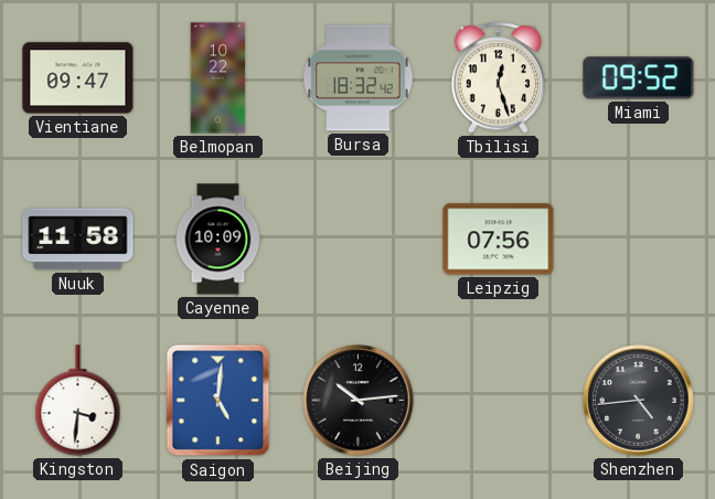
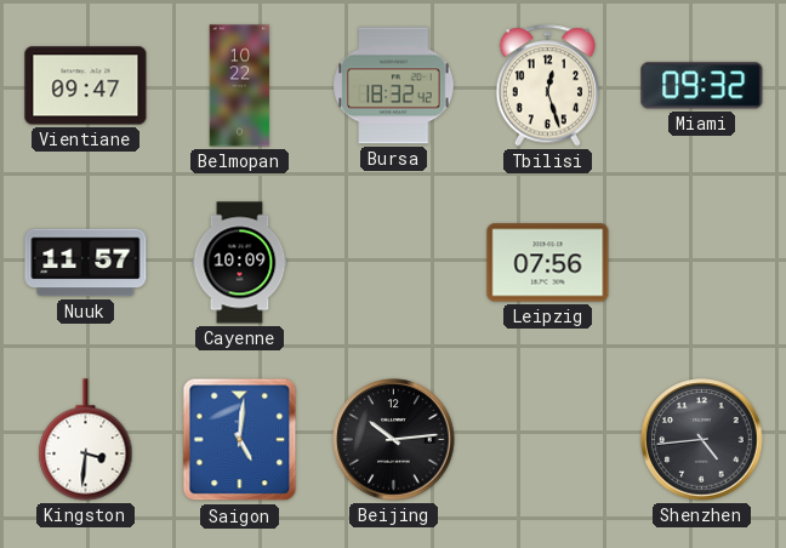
Miami: 09:52 -> 09:32
Nuuk: 11:58 -> 11:57
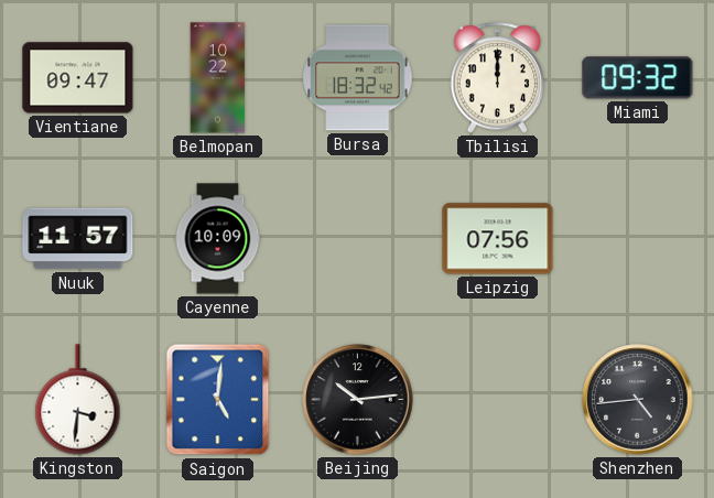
Tbilisi: 12:27 -> 12:00
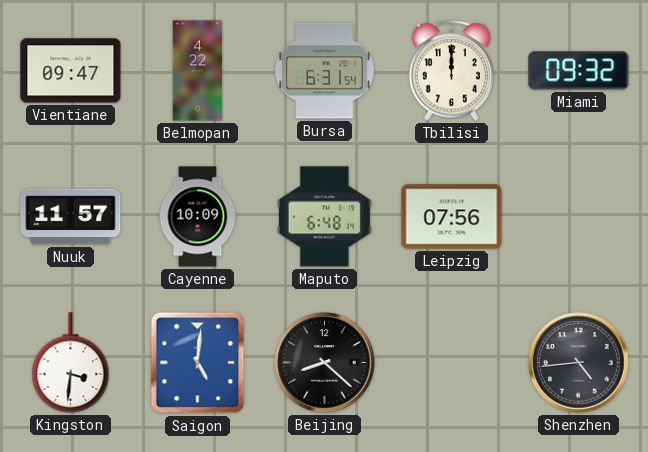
Belmopan: 10:22 -> 4:22
Bursa: 18:32 -> 6:31
Maputo: none -> 6:48
Beijing: 10:14 -> 8:22
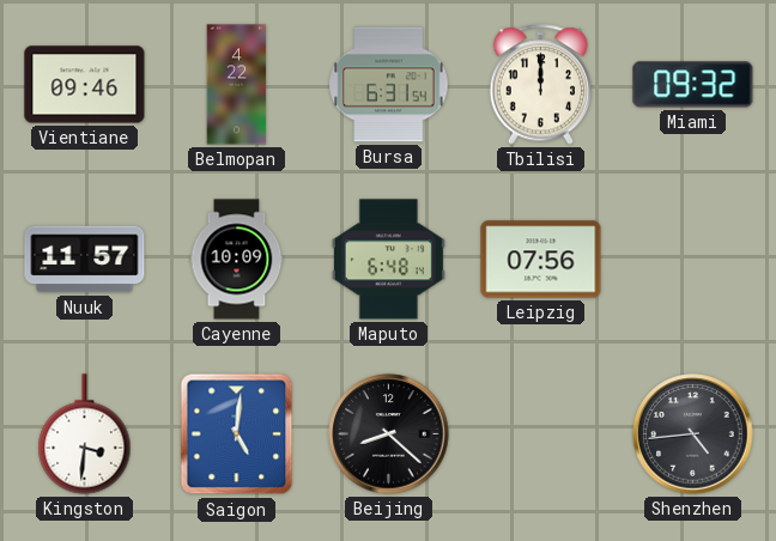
Vientiane: 09:47 -> 09:46
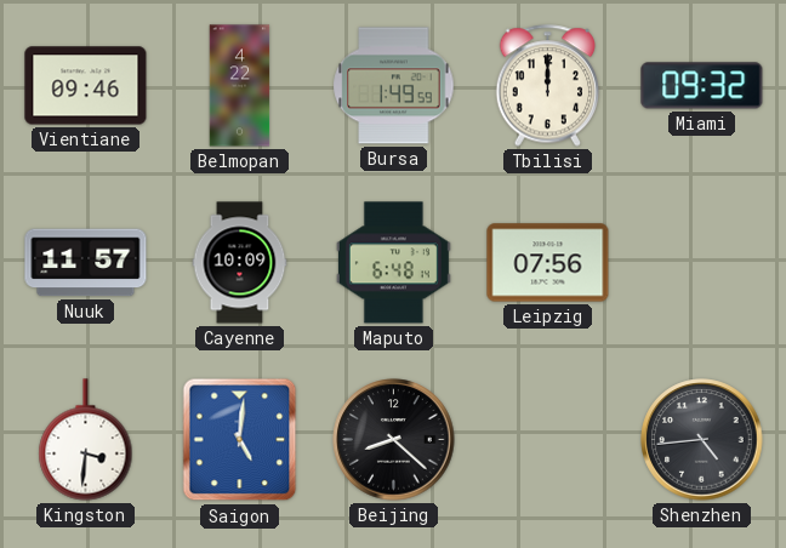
Bursa: 6:31 -> 1:49
